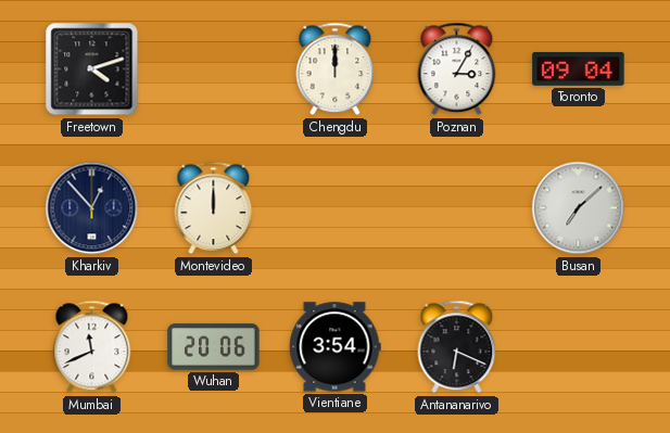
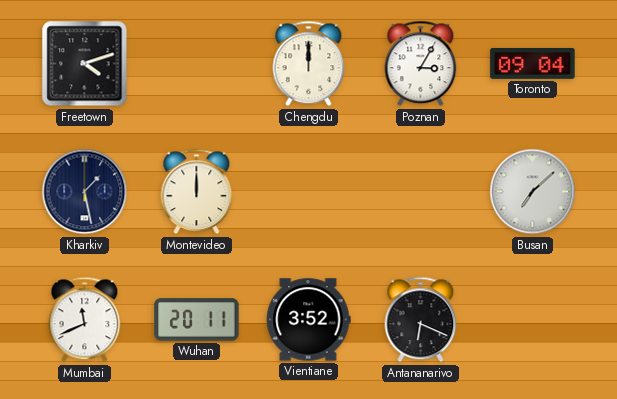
Kharkiv: 12:53 -> 1:28
Wuhan: 20:06 -> 20:11
Vientiane: 3:54 -> 3:52
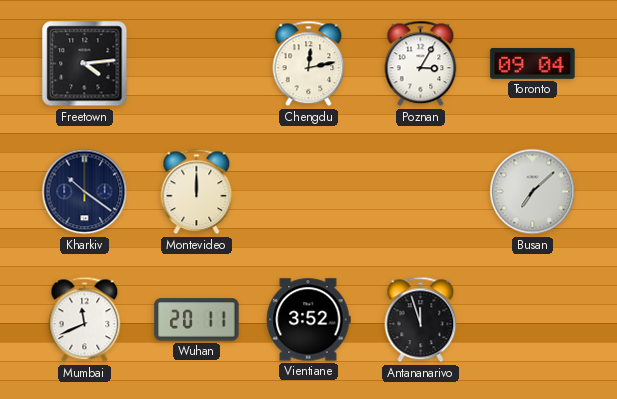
Freetown: 4:12 -> 4:14
Chengdu: 12:00 -> 12:13
Kharkiv: 1:28 -> 10:21
Antananarivo: 6:19 -> 11:57
